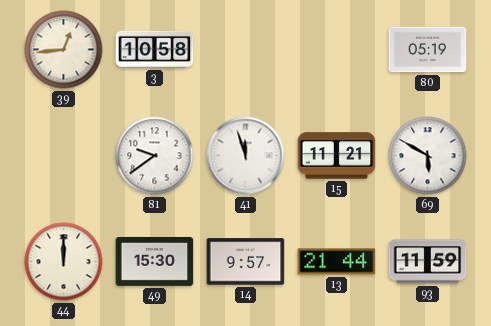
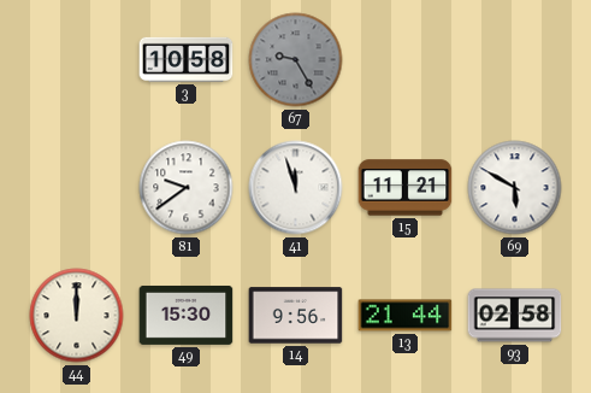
39: 12:44 -> none
67: none -> 9:25
80: 05:19 -> none
14: 9:57 -> 9:56
93: 11:59 -> 02:58
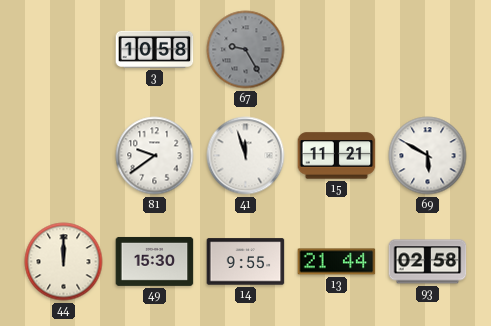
14: 9:56 -> 9:55
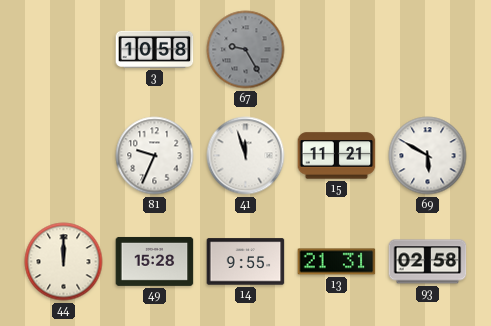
81: 9:39 -> 9:34
49: 15:30 -> 15:28
13: 21:44 -> 21:31
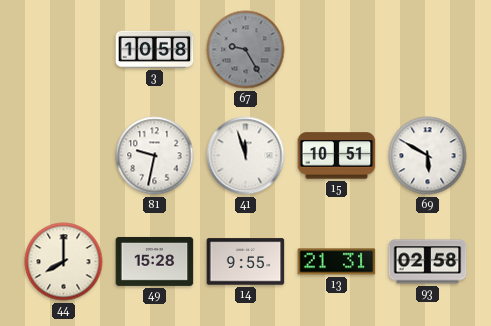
81: 9:34 -> 9:32
15: 11:21 -> 10:51
44: 12:00 -> 8:00
